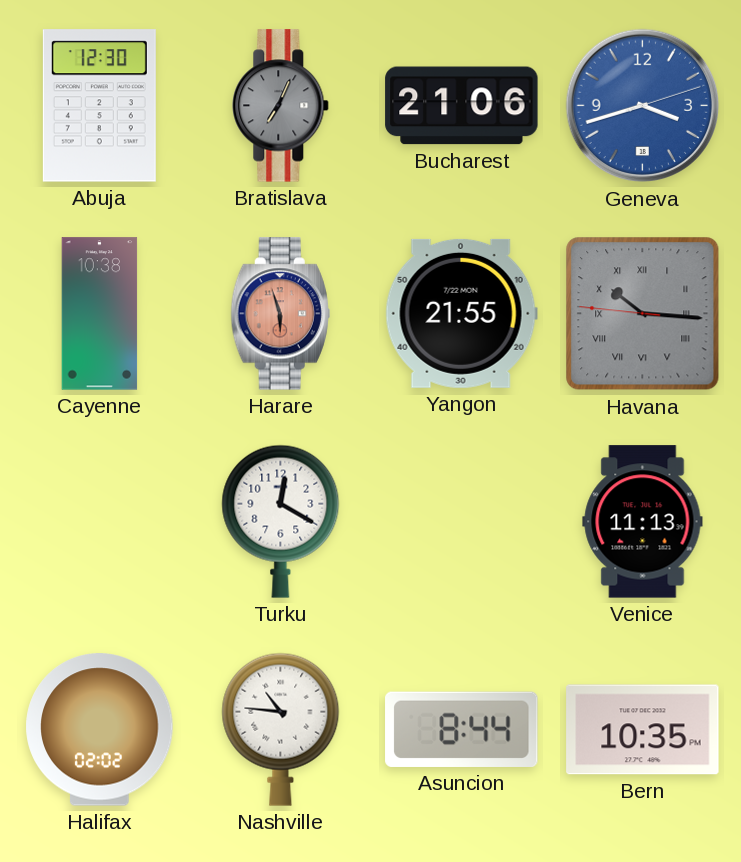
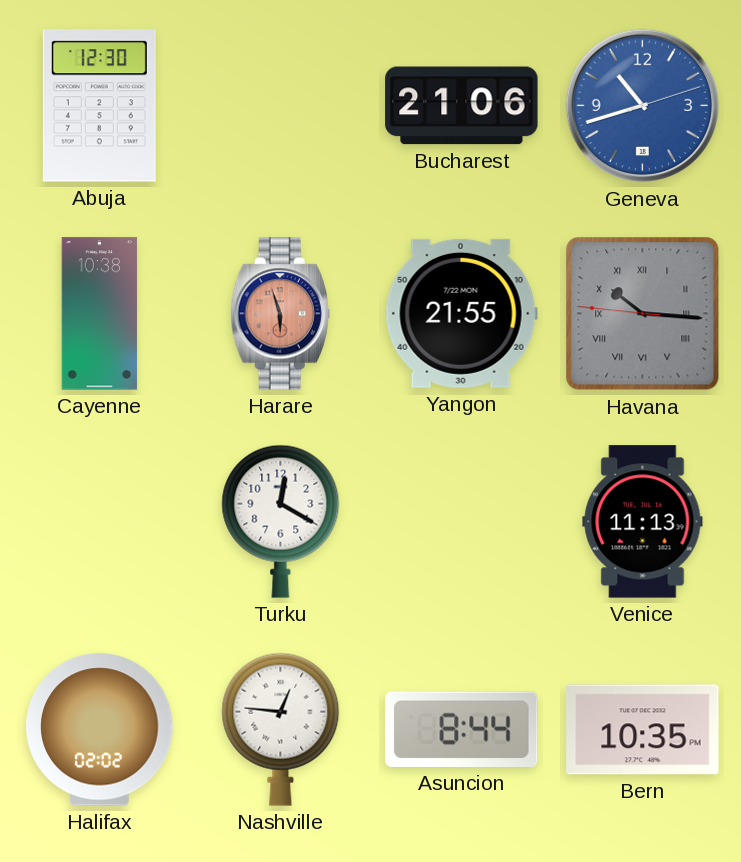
Bratislava: 7:04 -> none
Geneva: 3:42 -> 10:42
Nashville: 10:46 -> 12:46
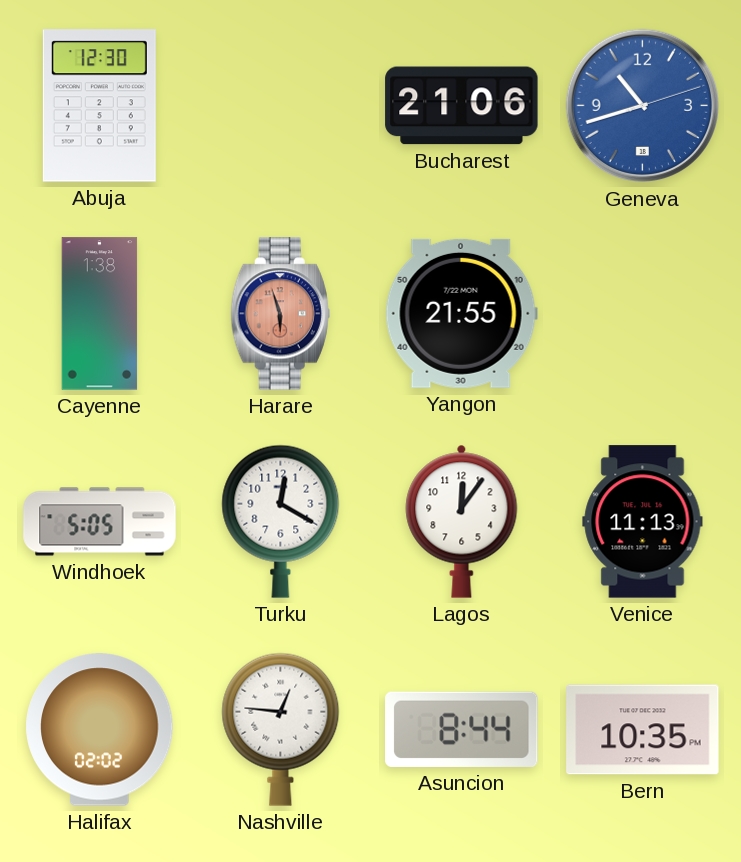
Cayenne: 10:38 -> 1:38
Havana: 10:15 -> none
Windhoek: none -> 5:05
Lagos: none -> 12:06
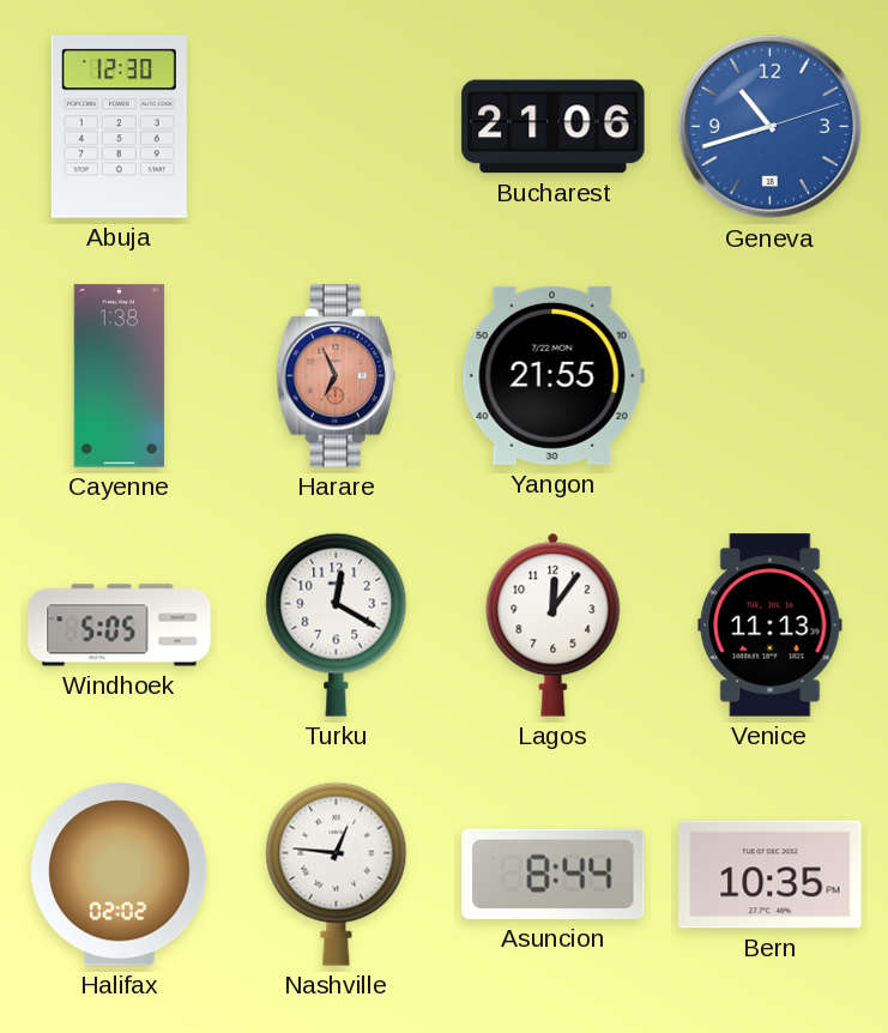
Harare: 5:57 -> 6:56
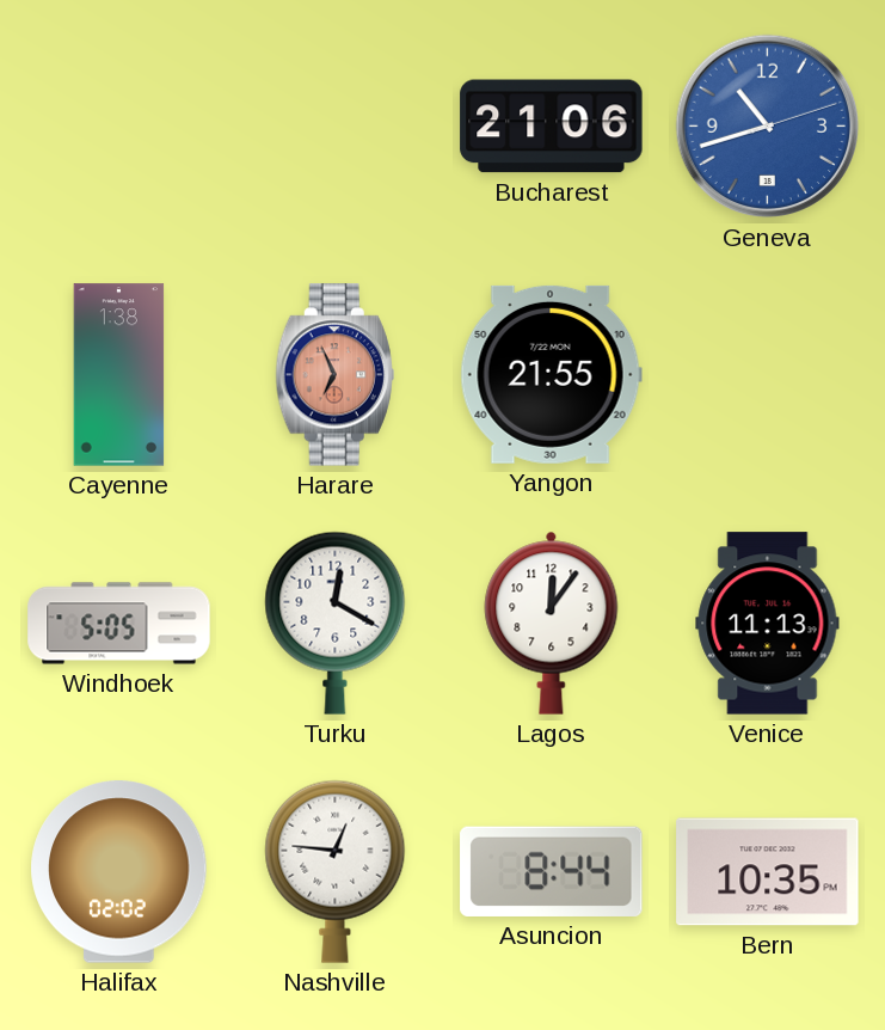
Abuja: 12:30 -> none
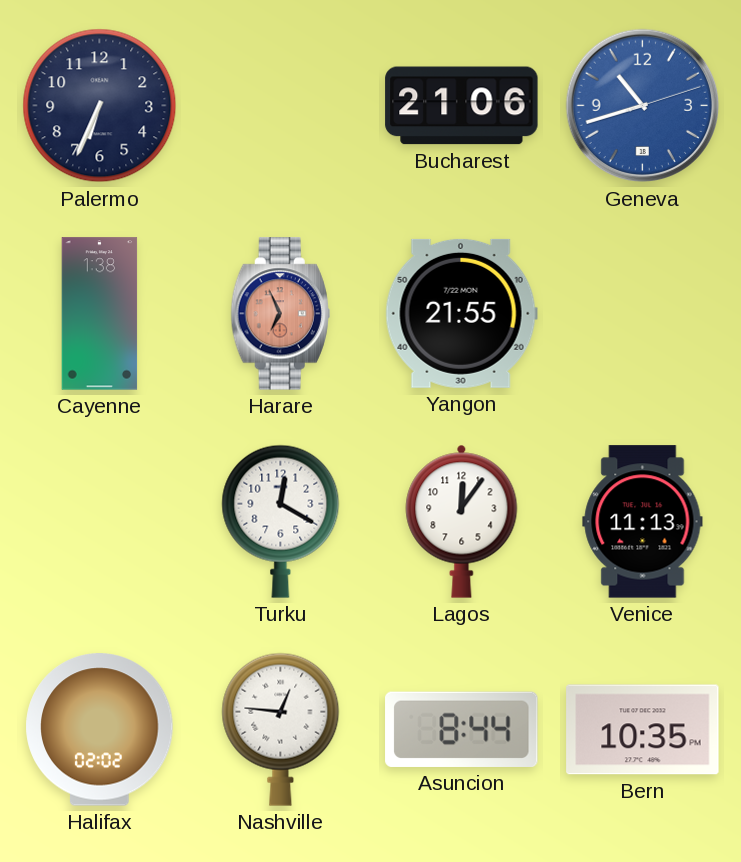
Palermo: none -> 6:34
Windhoek: 5:05 -> none
